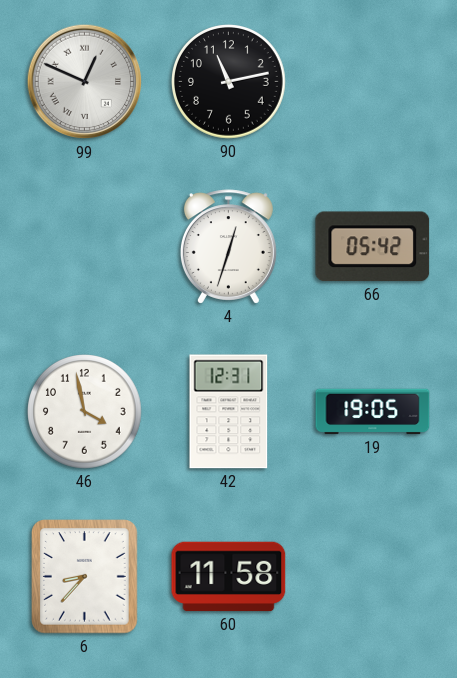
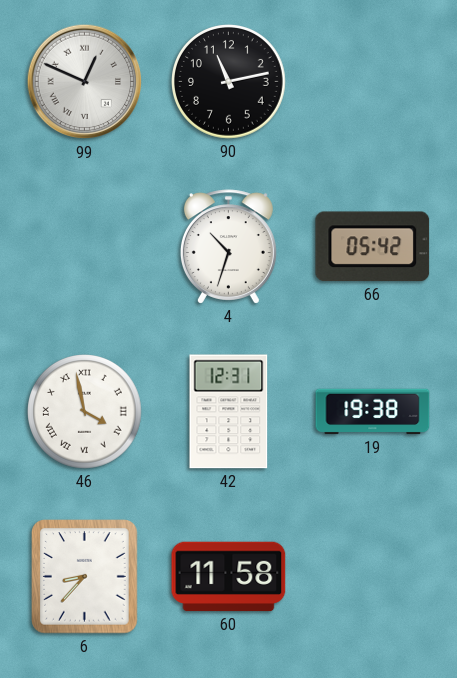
4: 12:33 -> 10:33
46 numerals: Arabic -> Roman
19: 19:05 -> 19:38
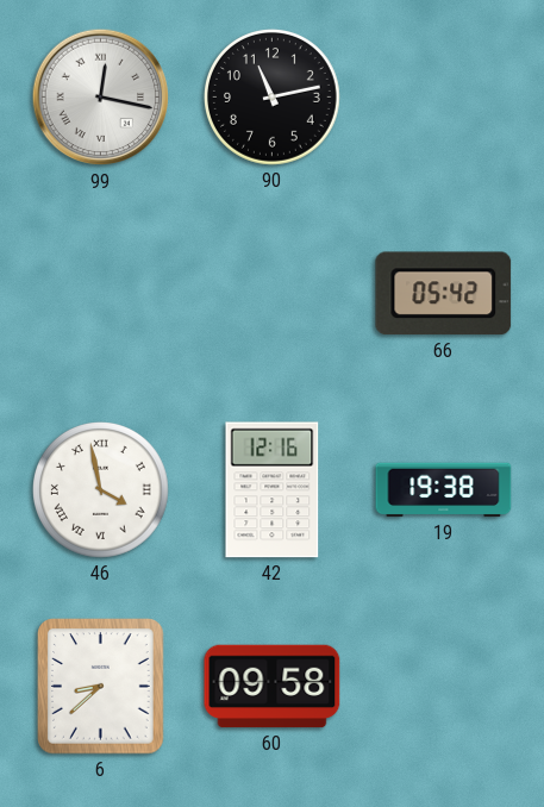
99: 12:49 -> 12:17
4: 10:33 -> none
42: 12:31 -> 12:16
6: 8:37 -> 8:38
60: 11:58 -> 09:58
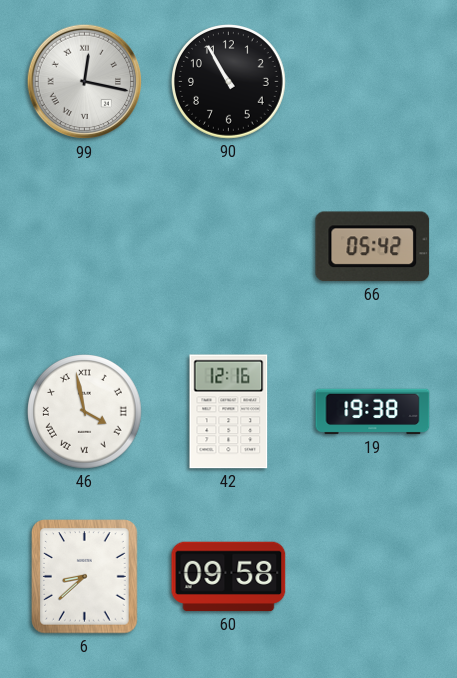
90: 11:13 -> 10:55
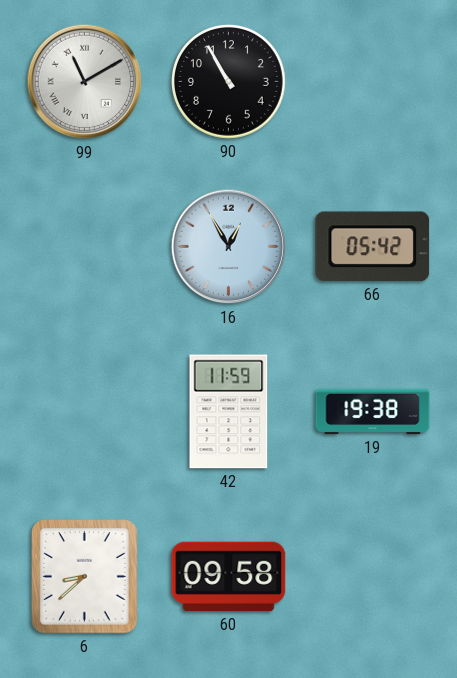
99: 12:17 -> 11:10
16: none -> 12:55
46: 3:58 -> none
42: 12:16 -> 11:59
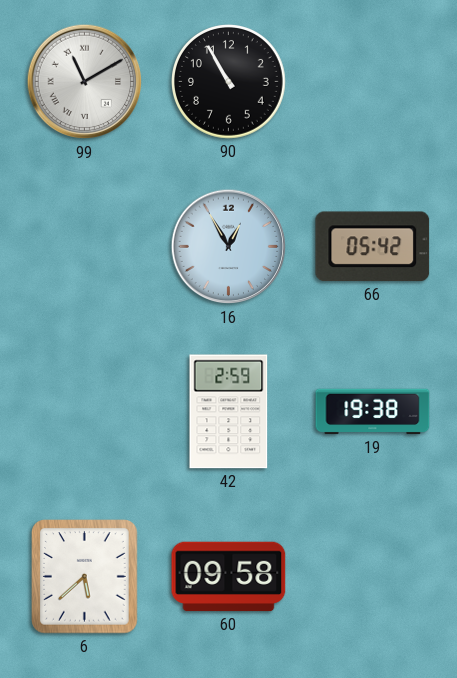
42: 11:59 -> 2:59
6: 8:38 -> 5:38
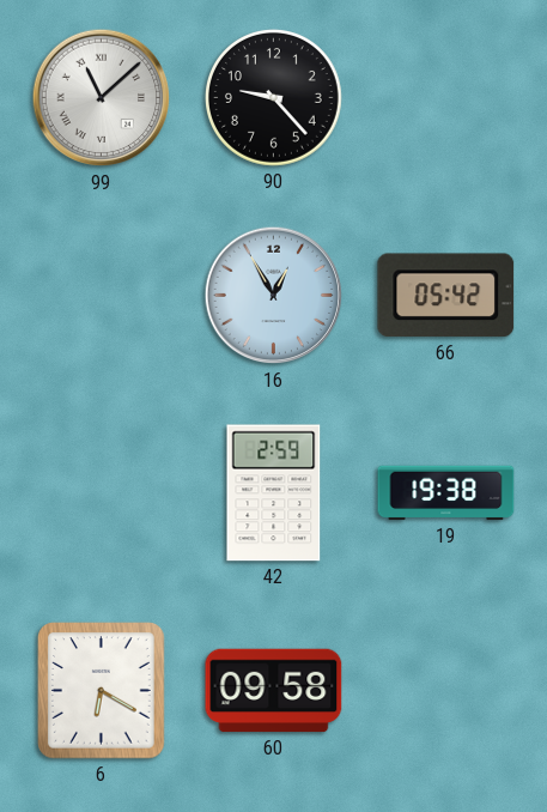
99: 11:10 -> 11:08
90: 10:55 -> 9:23
6: 5:38 -> 6:20
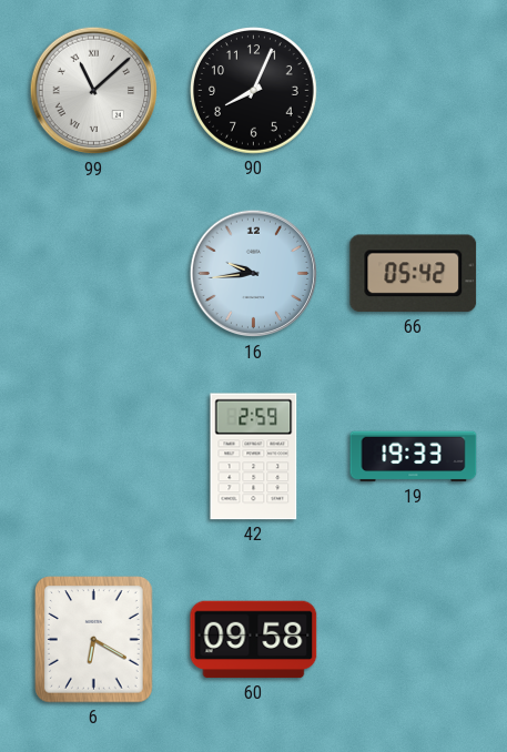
90: 9:23 -> 8:04
16: 12:55 -> 9:44
19: 19:38 -> 19:33
